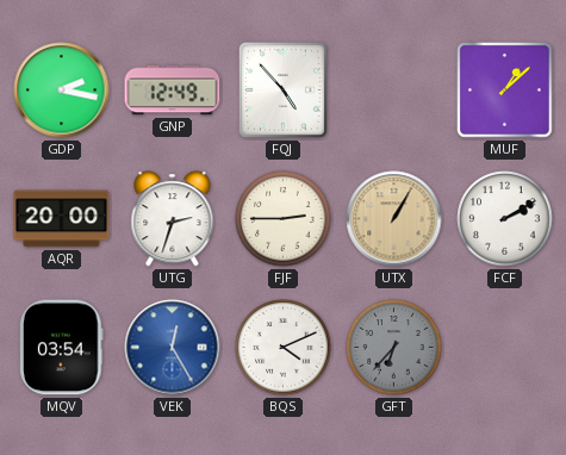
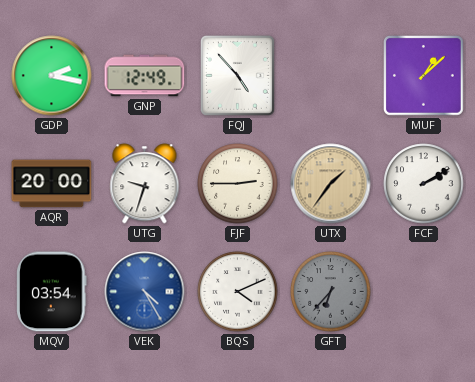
UTG: 2:33 -> 9:33
UTX: 1:05 -> 1:36
VEK: 12:25 -> 4:25
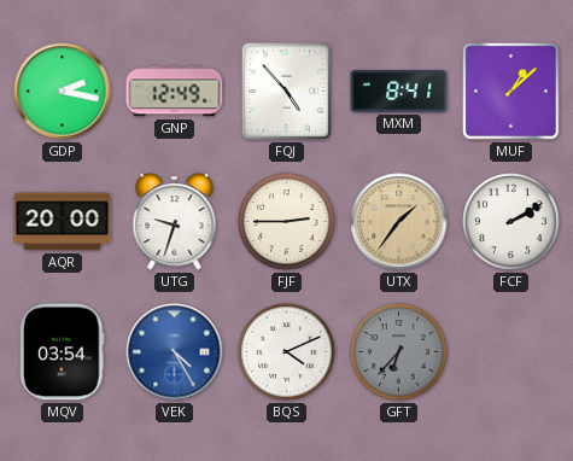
MXM: none -> 8:41
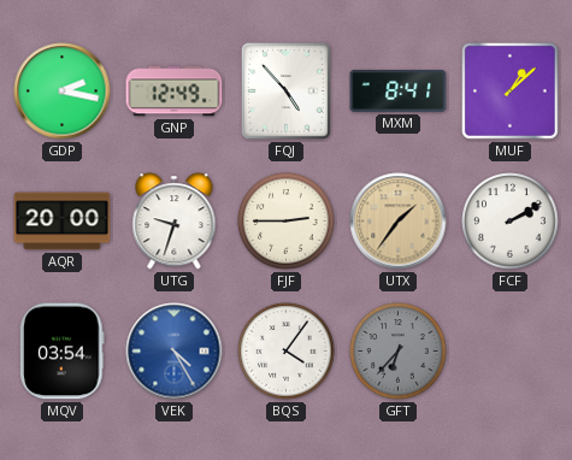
BQS: 4:11 -> 4:06
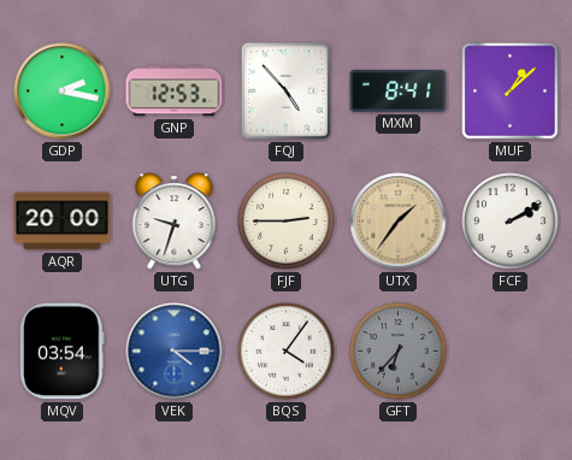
GNP: 12:49 -> 12:53
VEK: 4:25 -> 4:15
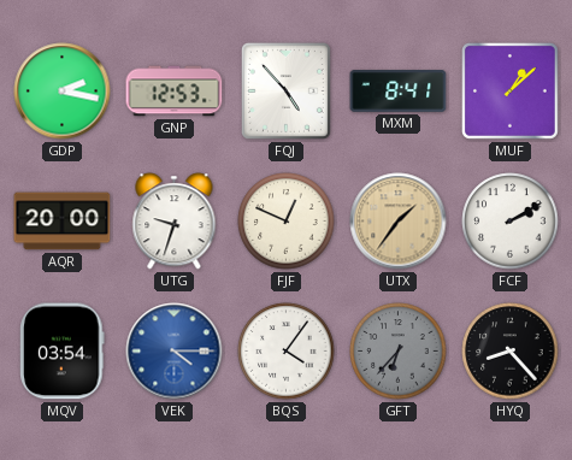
FJF: 2:45 -> 12:49
HYQ: none -> 8:23
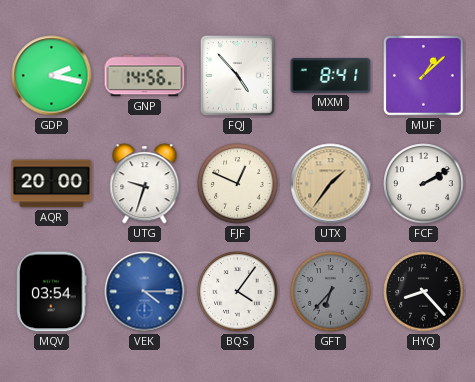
GNP: 12:53 -> 14:56
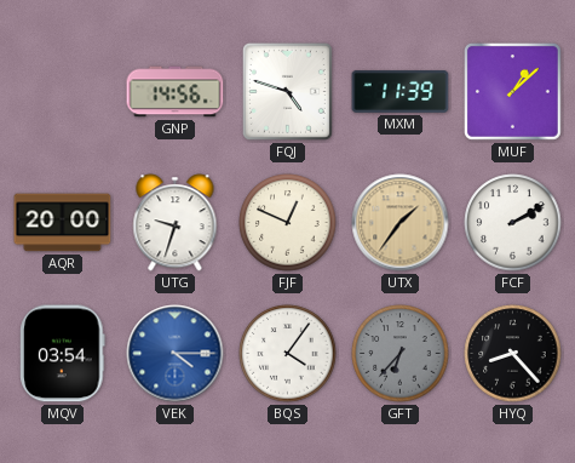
GDP: 2:17 -> none
FQJ: 4:53 -> 4:48
MXM: 8:41 -> 11:39
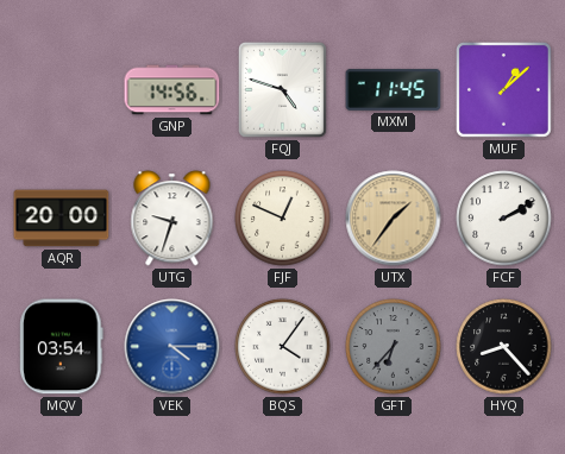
MXM: 11:39 -> 11:45
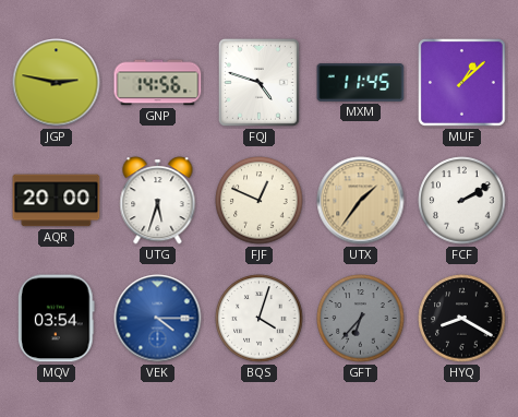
JGP: none -> 2:47
UTG: 9:33 -> 5:33
BQS: 4:06 -> 4:03
HYQ: 8:23 -> 8:20
